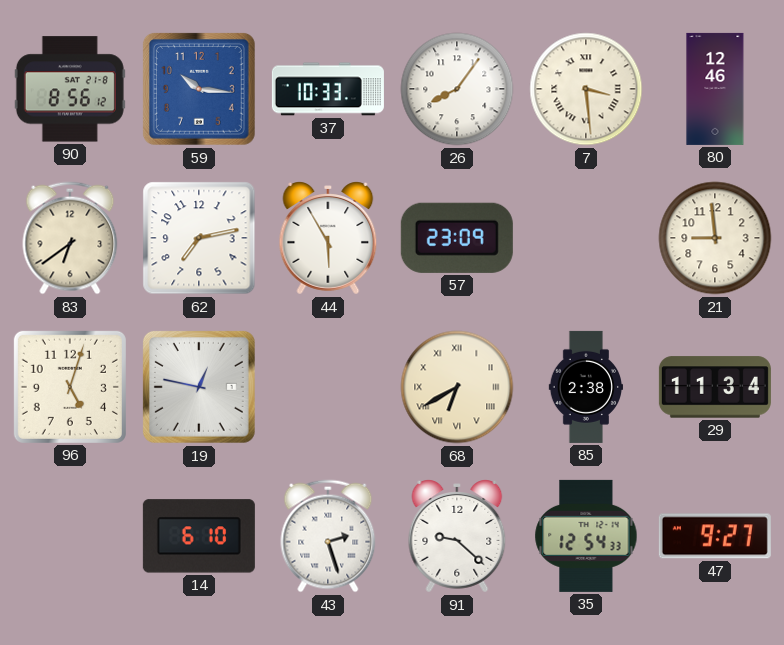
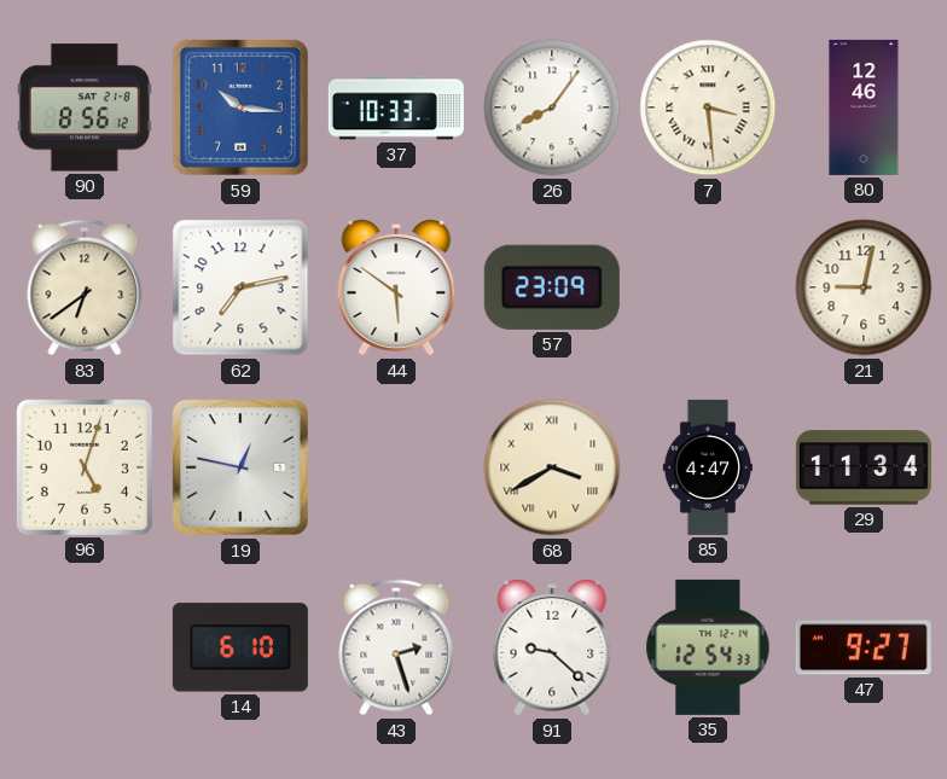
44: 5:55 -> 5:51
21: 8:59 -> 9:02
68: 6:40 -> 3:40
85: 2:38 -> 4:47
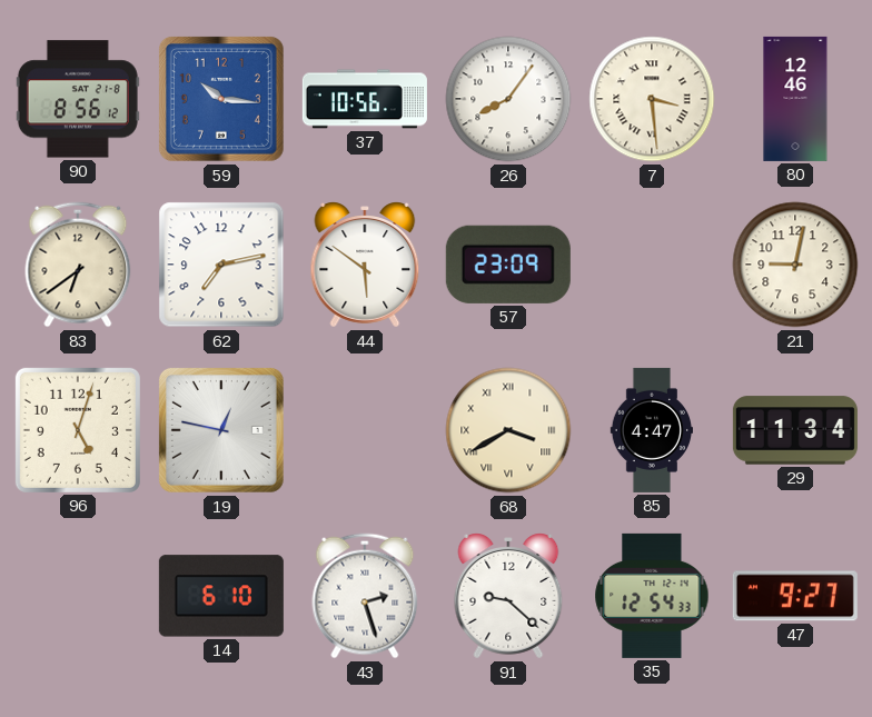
37: 10:33 -> 10:56
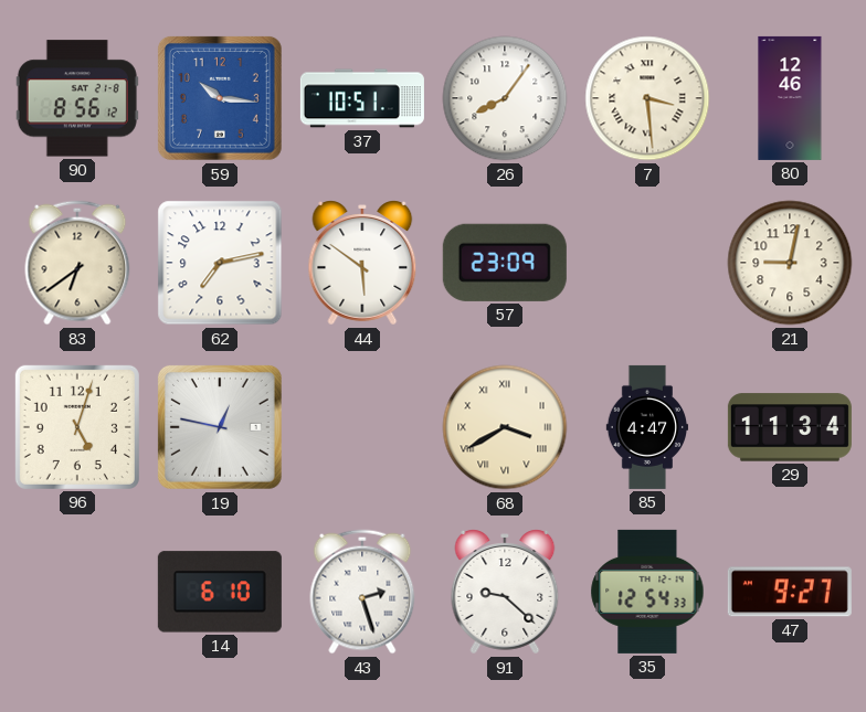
37: 10:56 -> 10:51
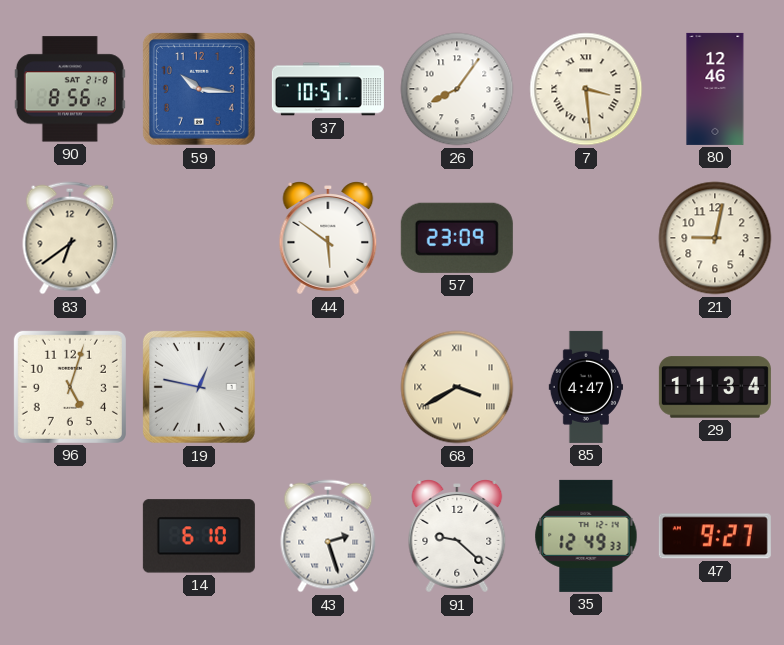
62: 7:13 -> none
35: 12:54 -> 12:49
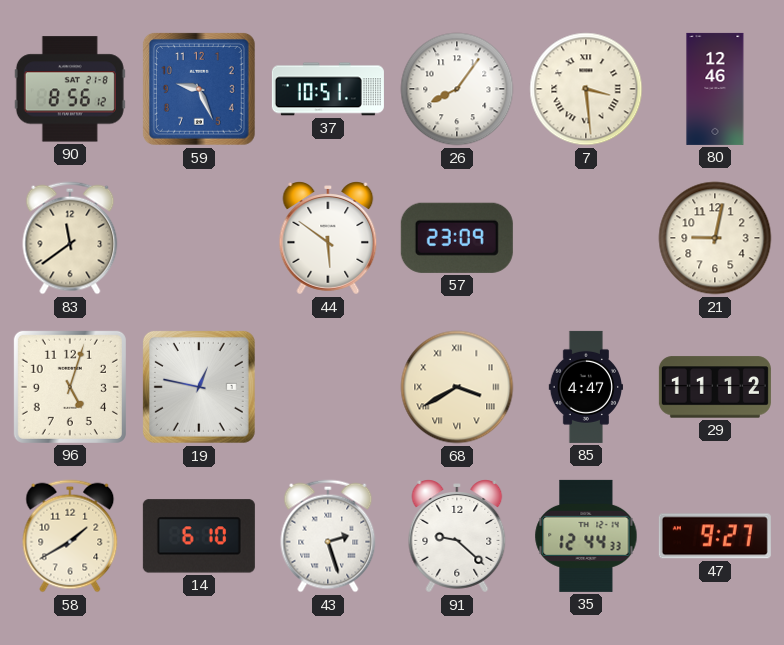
59: 10:16 -> 9:26
83: 6:39 -> 11:39
29: 11:34 -> 11:12
58: none -> 1:40
35: 12:49 -> 12:44
